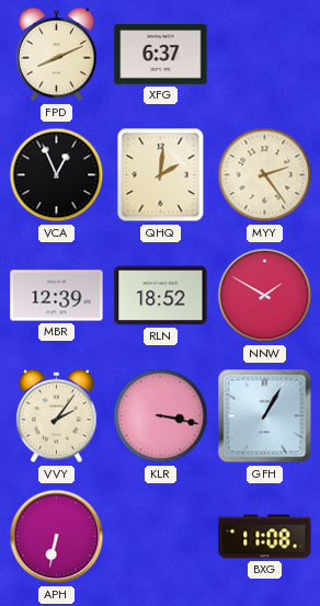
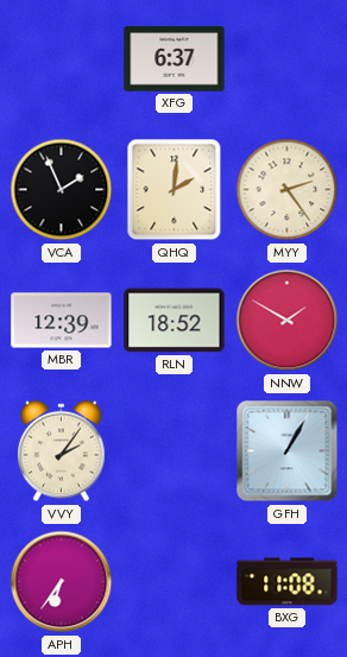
FPD: 8:11 -> none
VCA: 12:56 -> 1:56
KLR: 3:17 -> none
APH: 6:32 -> 6:36
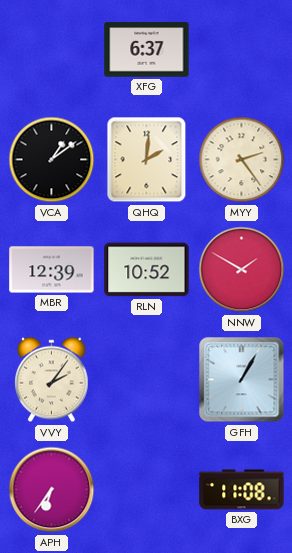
VCA: 1:56 -> 1:09
RLN: 18:52 -> 10:52
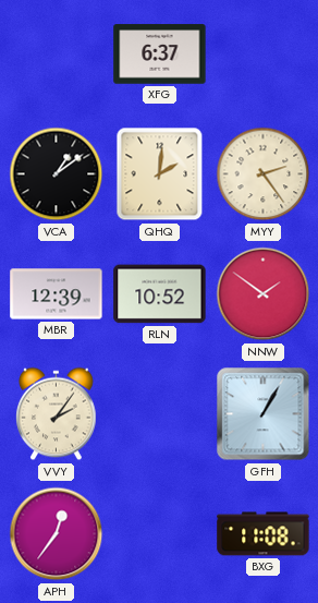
NNW: 1:50 -> 1:51
APH: 6:36 -> 12:36
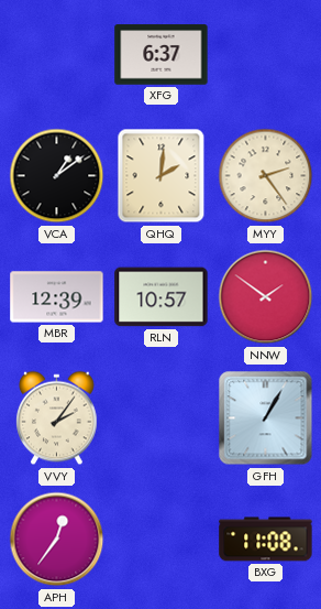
RLN: 10:52 -> 10:57
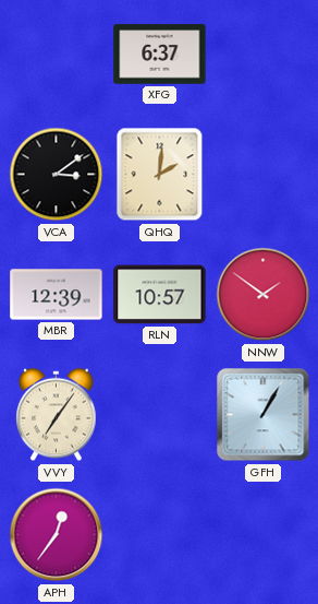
VCA: 1:09 -> 3:09
MYY: 2:24 -> none
VVY: 2:06 -> 7:06
BXG: 11:08 -> none
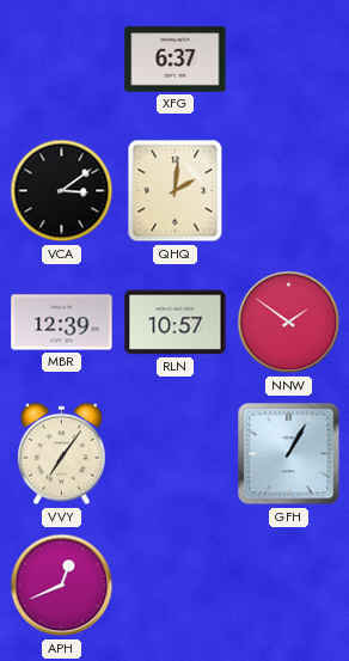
APH: 12:36 -> 12:41
